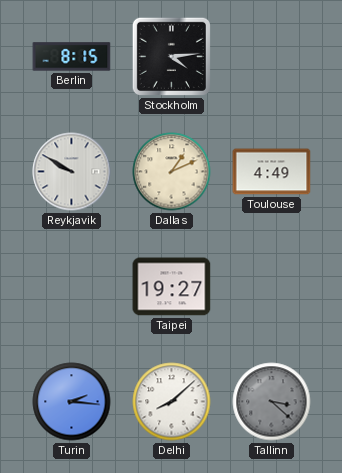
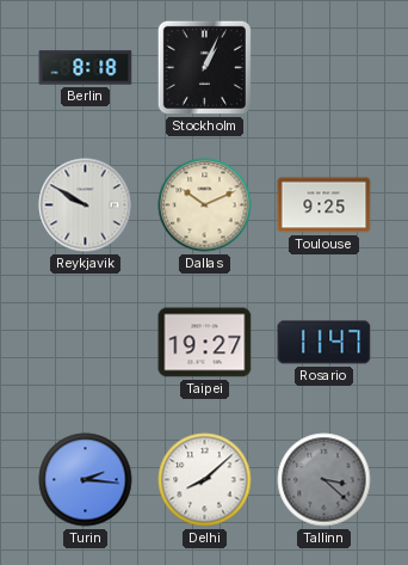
Berlin: 8:15 -> 8:18
Stockholm: 4:14 -> 1:04
Dallas: 1:11 -> 10:11
Toulouse: 4:49 -> 9:25
Rosario: none -> 11:47
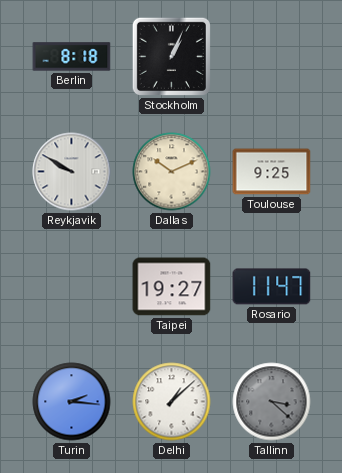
Delhi: 8:08 -> 1:08
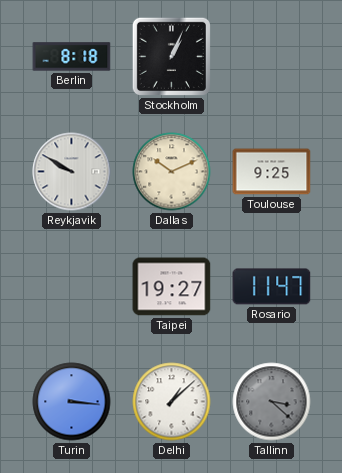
Turin: 2:16 -> 3:16
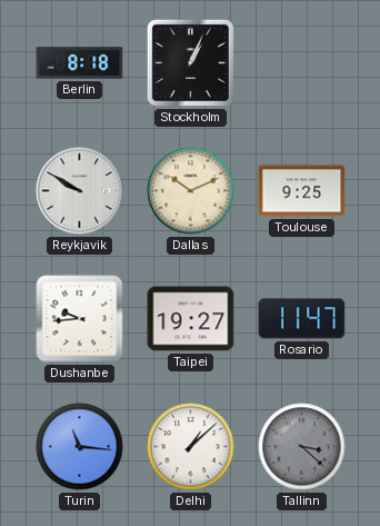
Dushanbe: none -> 9:44
Turin: 3:16 -> 11:16
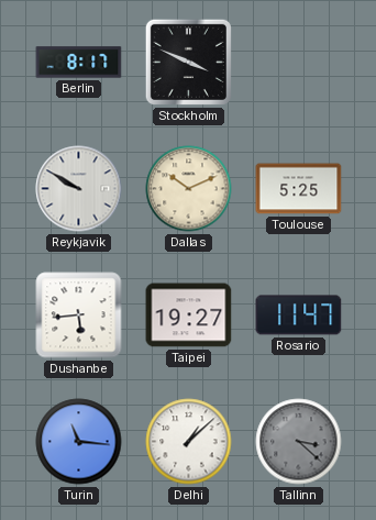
Berlin: 8:18 -> 8:17
Stockholm: 1:04 -> 3:49
Toulouse: 9:25 -> 5:25
Dushanbe: 9:44 -> 5:44
